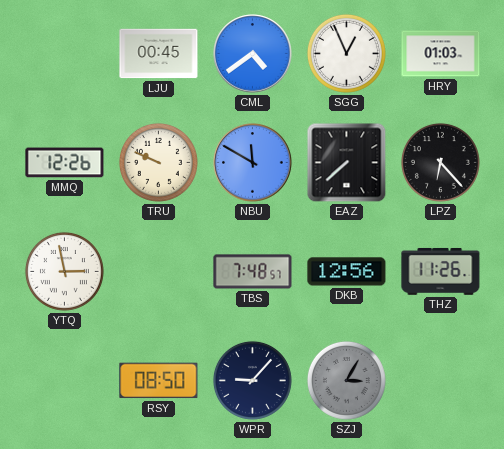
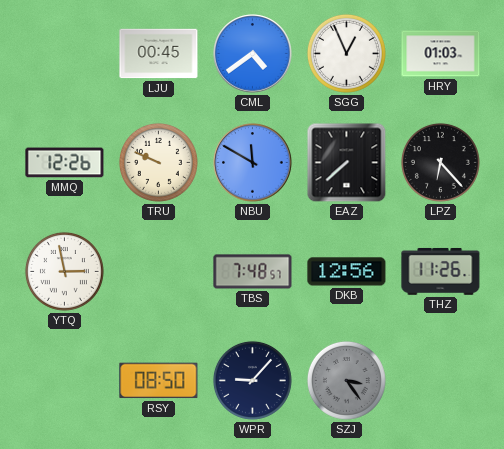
SZJ: 3:05 -> 3:24
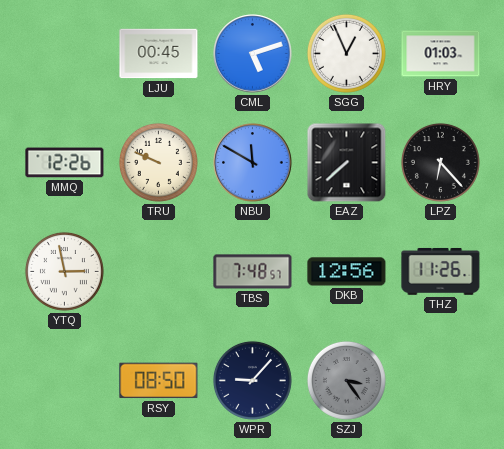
CML: 4:39 -> 5:12
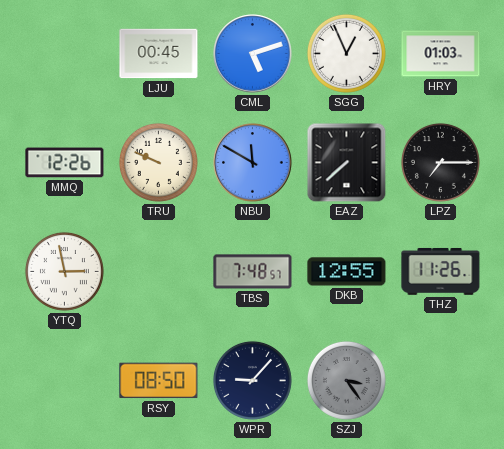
LPZ: 6:23 -> 7:15
DKB: 12:56 -> 12:55
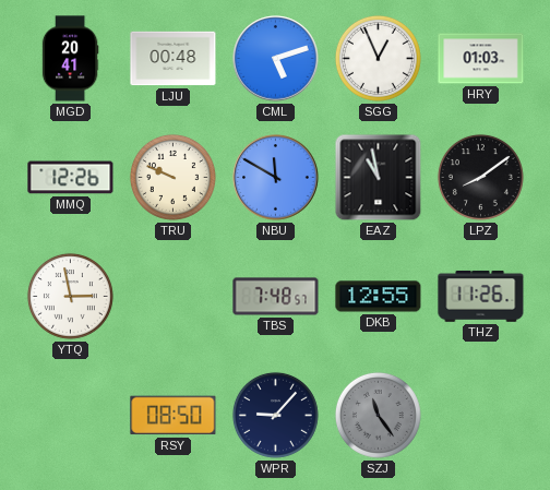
MGD: none -> 20:41
LJU: 00:45 -> 00:48
EAZ: 7:38 -> 10:58
LPZ: 7:15 -> 8:09
SZJ: 3:24 -> 11:24
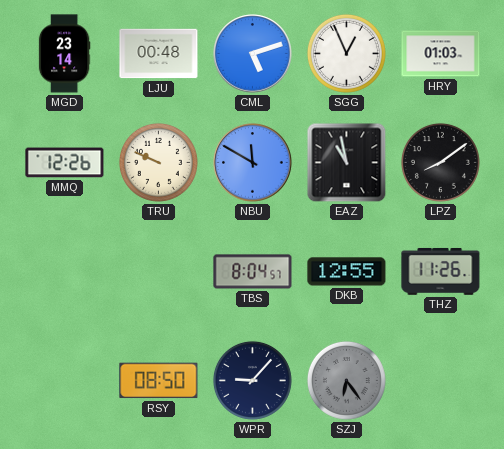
MGD: 20:41 -> 23:14
YTQ: 2:58 -> none
TBS: 7:48 -> 8:04
SZJ: 11:24 -> 6:24
